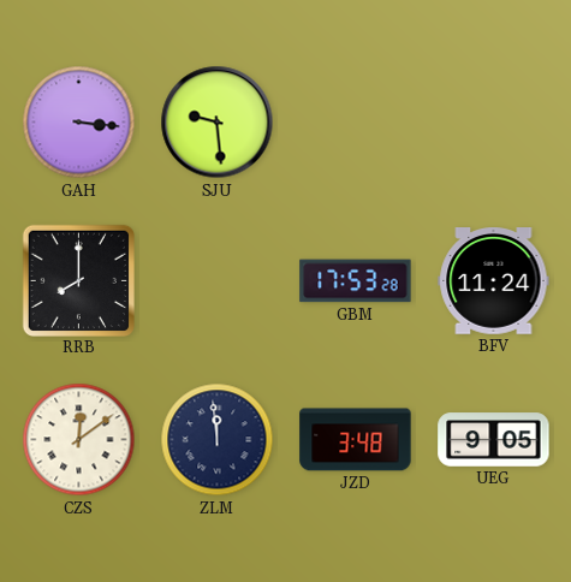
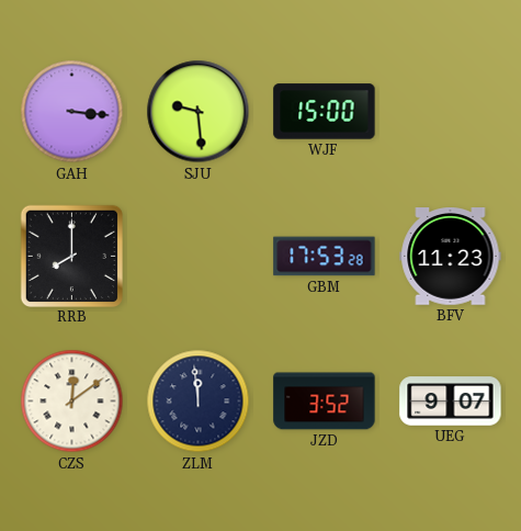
WJF: none -> 15:00
BFV: 11:24 -> 11:23
JZD: 3:48 -> 3:52
UEG: 9:05 -> 9:07
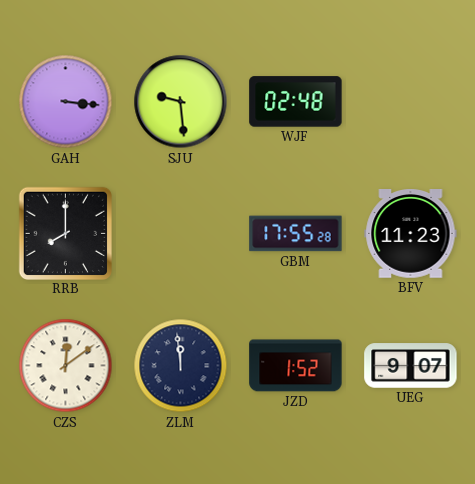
WJF: 15:00 -> 02:48
GBM: 17:53 -> 17:55
JZD: 3:52 -> 1:52
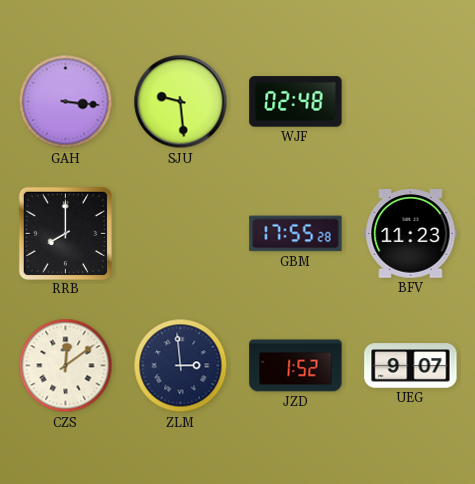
ZLM: 11:59 -> 2:59
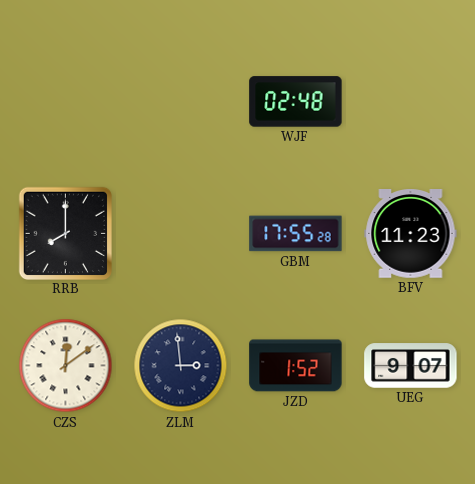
GAH: 3:16 -> none
SJU: 9:29 -> none
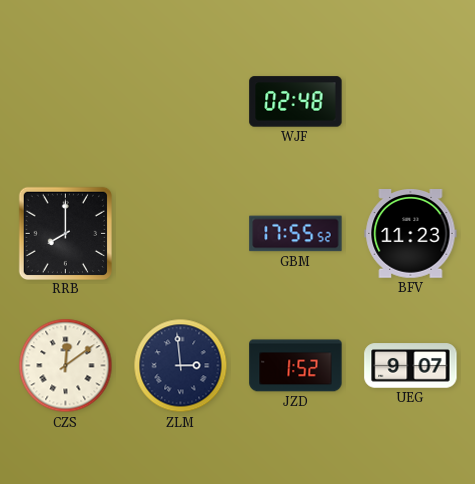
GBM: 17:55:28 -> 17:55:52
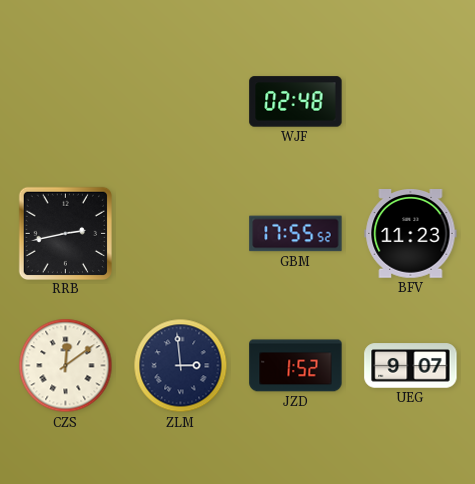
RRB: 8:00 -> 2:43
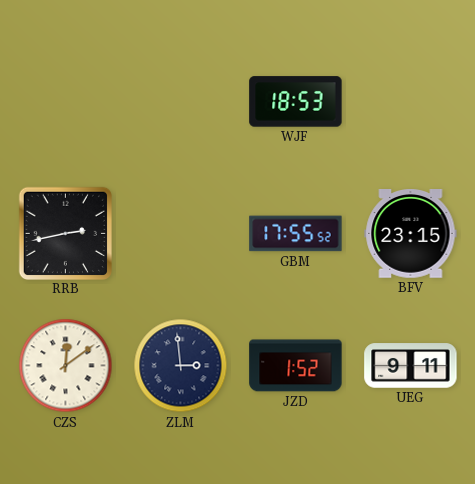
WJF: 02:48 -> 18:53
BFV: 11:23 -> 23:15
UEG: 9:07 -> 9:11
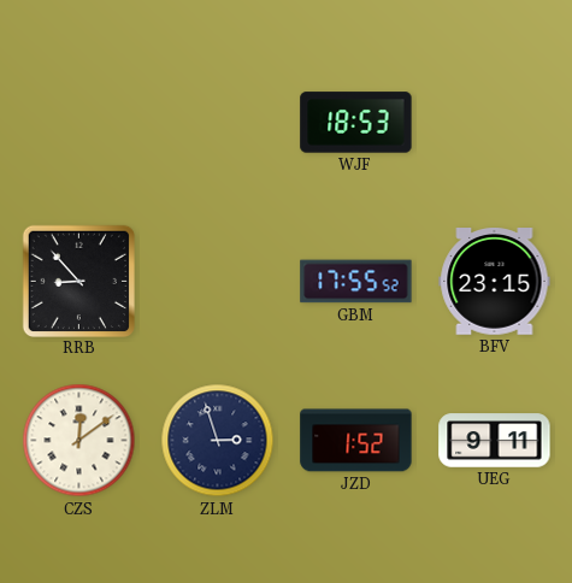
RRB: 2:43 -> 8:53
ZLM: 2:59 -> 2:57
